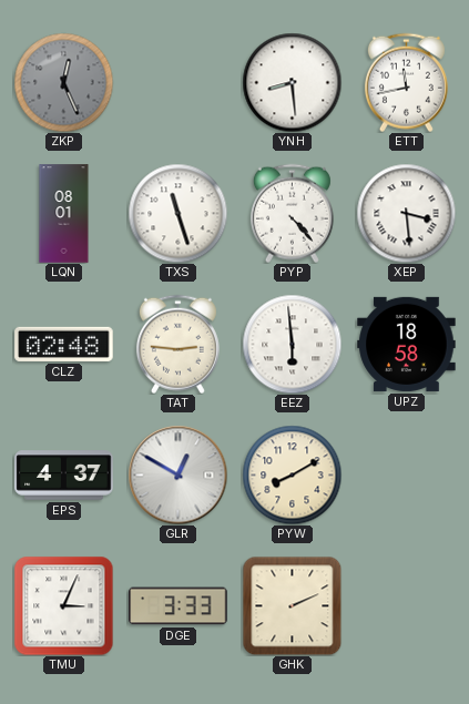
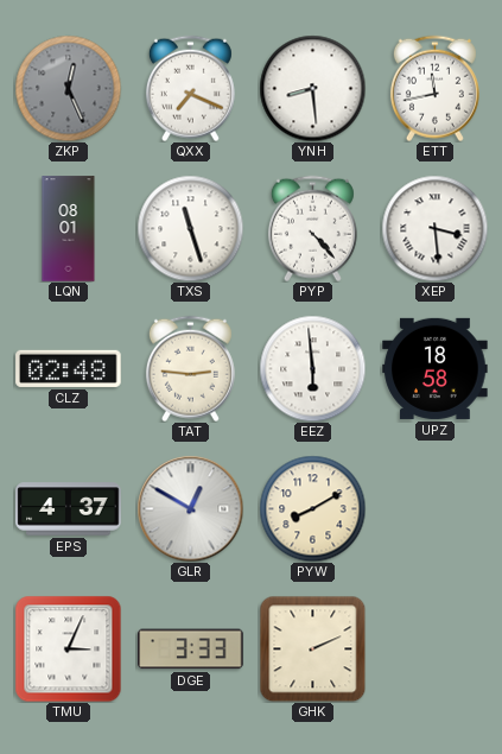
QXX: none -> 7:19
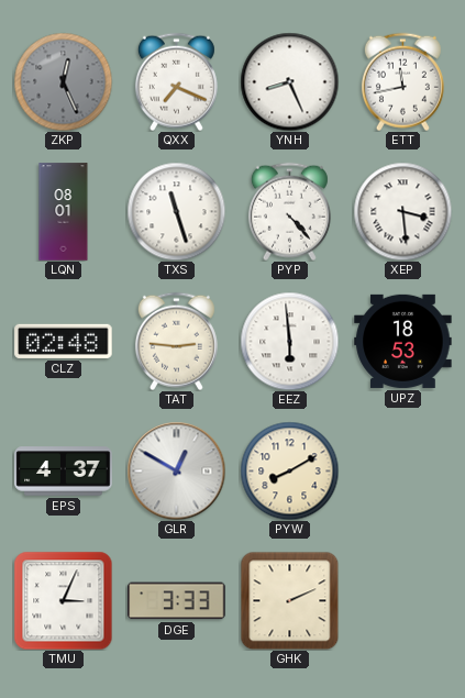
YNH: 8:29 -> 8:26
UPZ: 18:58 -> 18:53
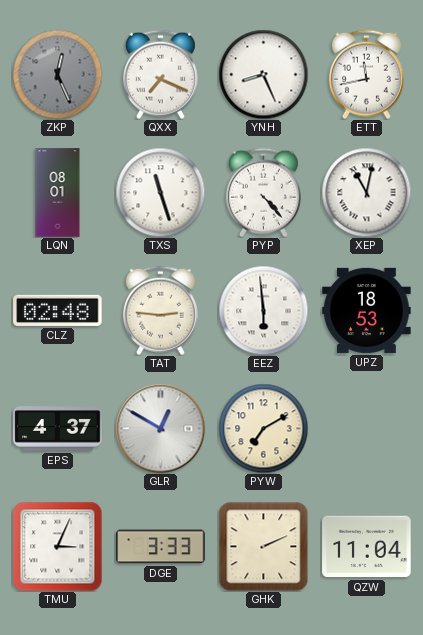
XEP: 3:29 -> 11:02
PYW: 8:10 -> 7:10
QZW: none -> 11:04
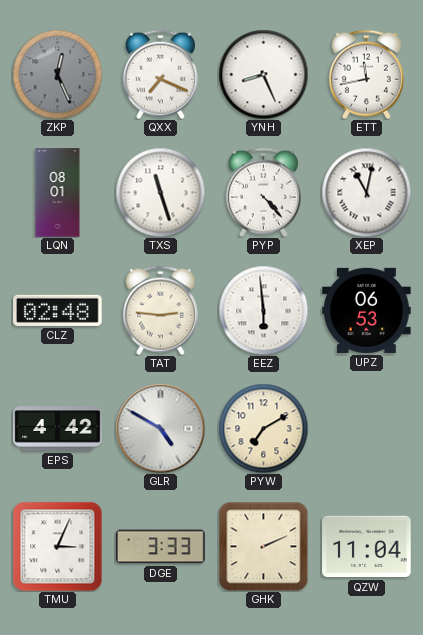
UPZ: 18:53 -> 06:53
EPS: 4:37 -> 4:42
GLR: 12:50 -> 4:50
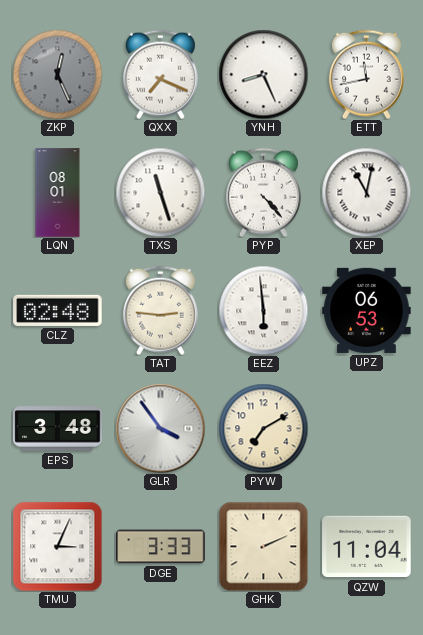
EPS: 4:42 -> 3:48
GLR: 4:50 -> 3:54
